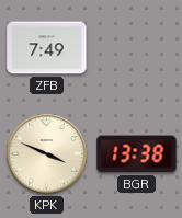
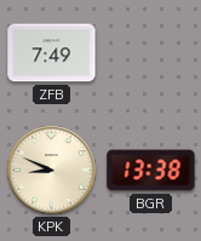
KPK: 3:49 -> 8:49
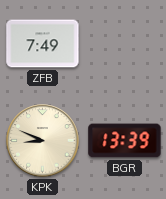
BGR: 13:38 -> 13:39
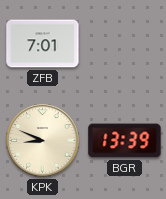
ZFB: 7:49 -> 7:01
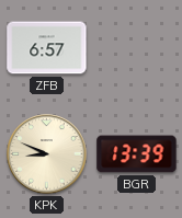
ZFB: 7:01 -> 6:57
